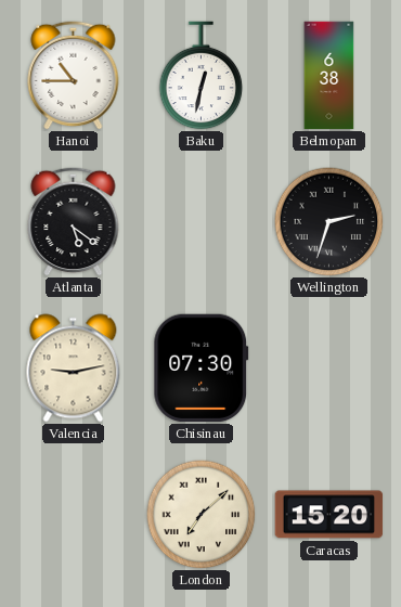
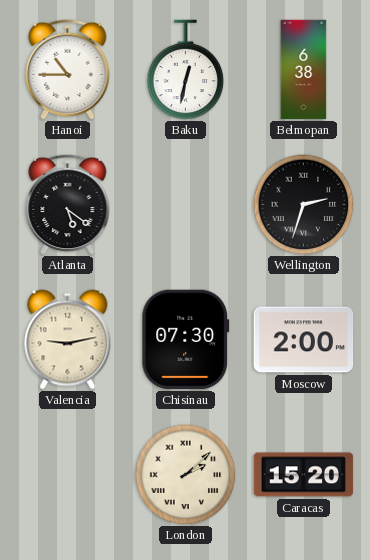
Moscow: none -> 2:00
London: 7:08 -> 2:08
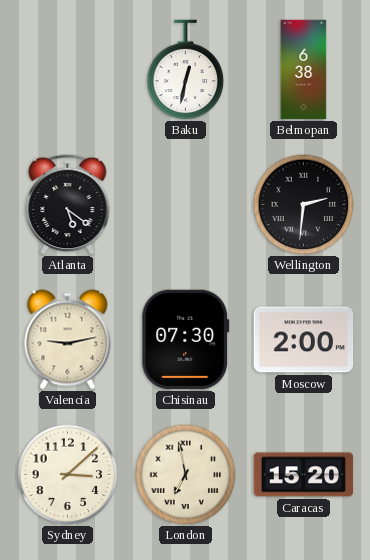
Hanoi: 10:45 -> none
Wellington: 2:33 -> 2:31
Sydney: none -> 3:08
London: 2:08 -> 6:58
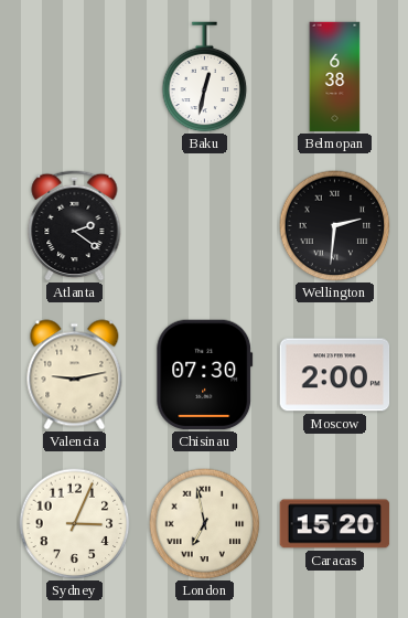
Atlanta: 5:21 -> 2:21
Sydney: 3:08 -> 3:04
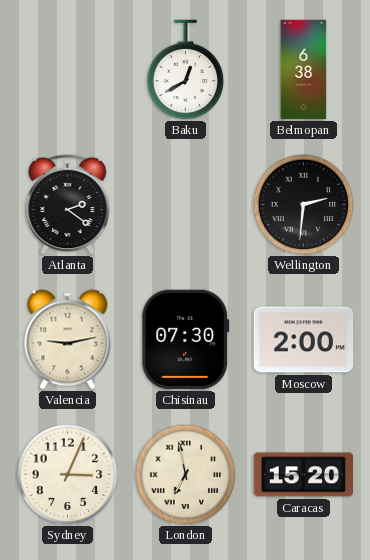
Baku: 12:32 -> 12:40
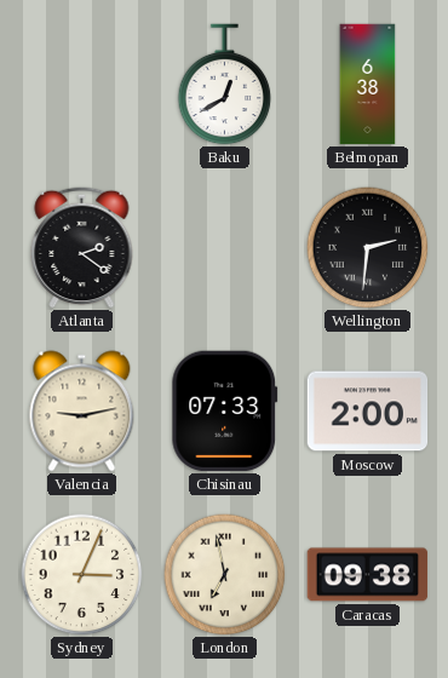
Chisinau: 07:30 -> 07:33
Caracas: 15:20 -> 09:38
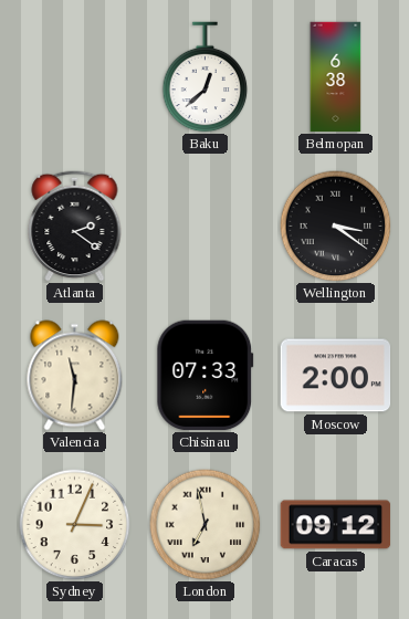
Baku: 12:40 -> 12:38
Wellington: 2:31 -> 3:21
Valencia: 9:13 -> 11:31
Caracas: 09:38 -> 09:12
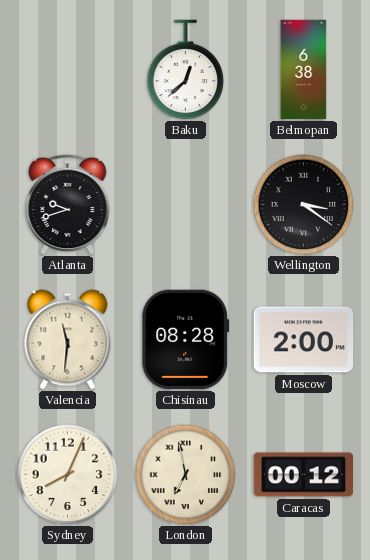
Atlanta: 2:21 -> 9:42
Chisinau: 07:33 -> 08:28
Sydney: 3:04 -> 8:04
Caracas: 09:12 -> 00:12
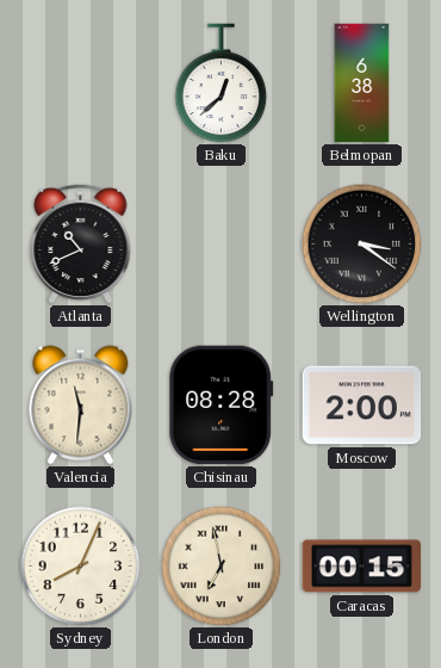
Atlanta: 9:42 -> 10:41
Caracas: 00:12 -> 00:15
